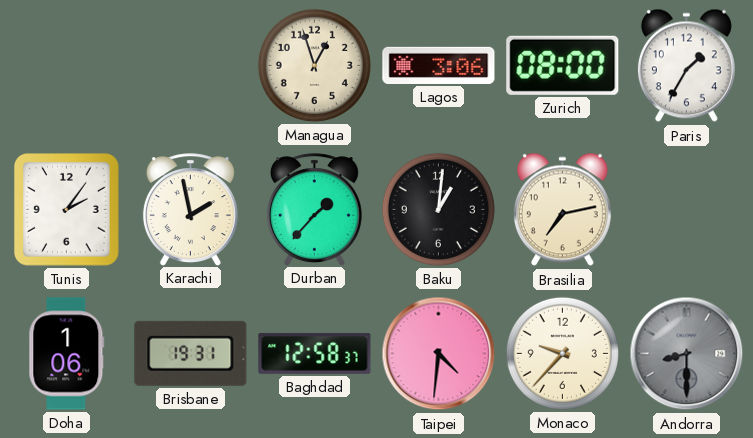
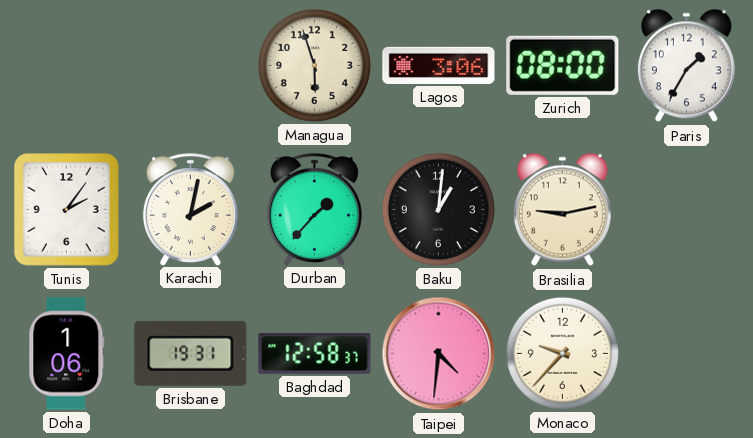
Managua: 12:57 -> 5:57
Karachi: 1:58 -> 2:02
Brasilia: 7:13 -> 9:13
Andorra: 8:30 -> none
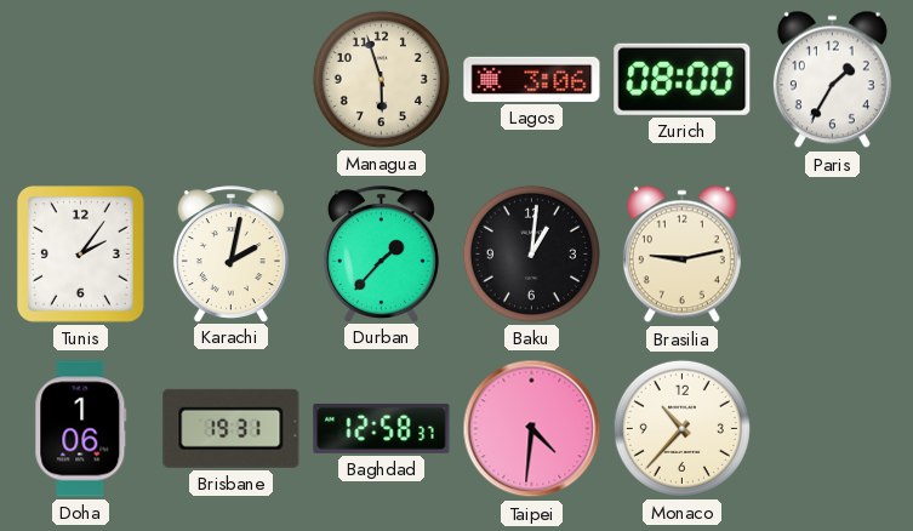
Monaco: 9:37 -> 10:37
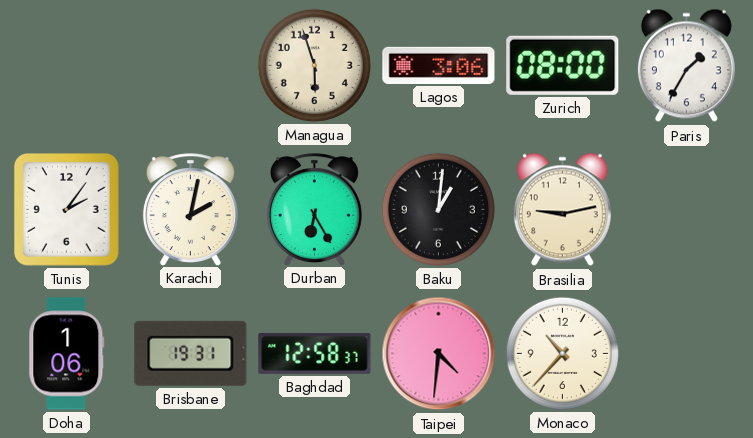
Durban: 1:37 -> 6:25
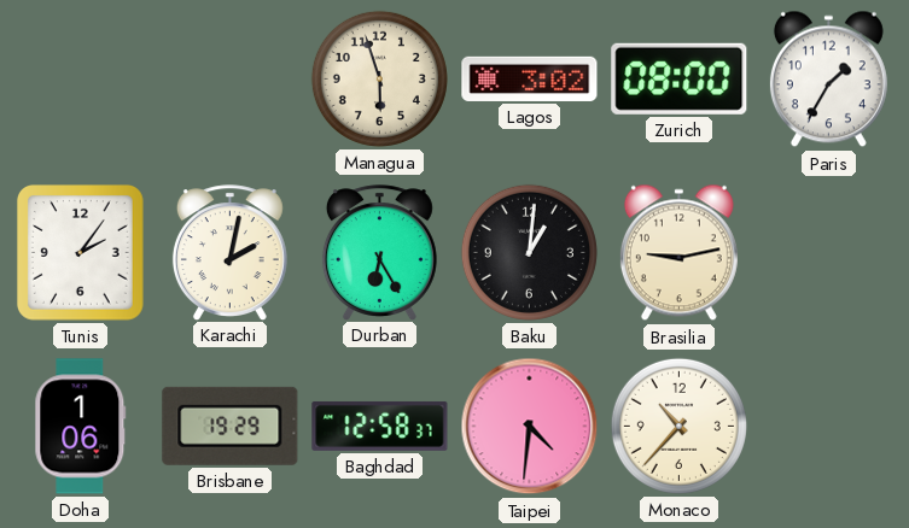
Lagos: 3:06 -> 3:02
Brisbane: 19:31 -> 19:29
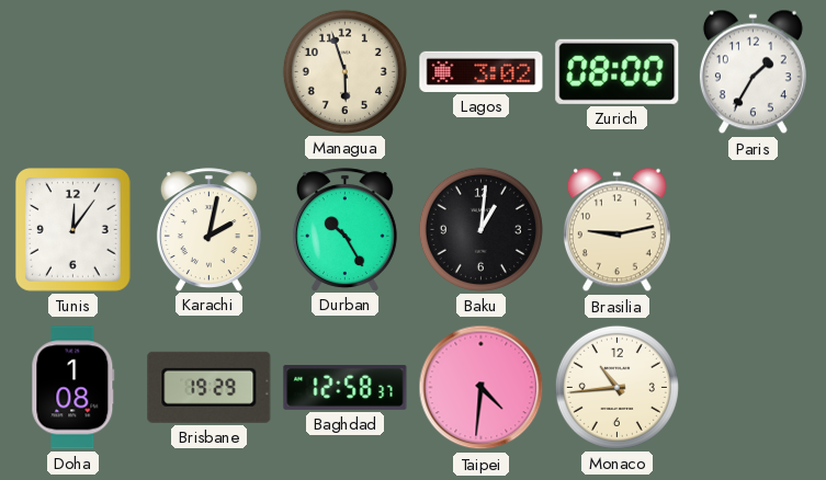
Tunis: 2:06 -> 12:06
Durban: 6:25 -> 10:25
Doha: 1:06 -> 1:08
Monaco: 10:37 -> 10:44
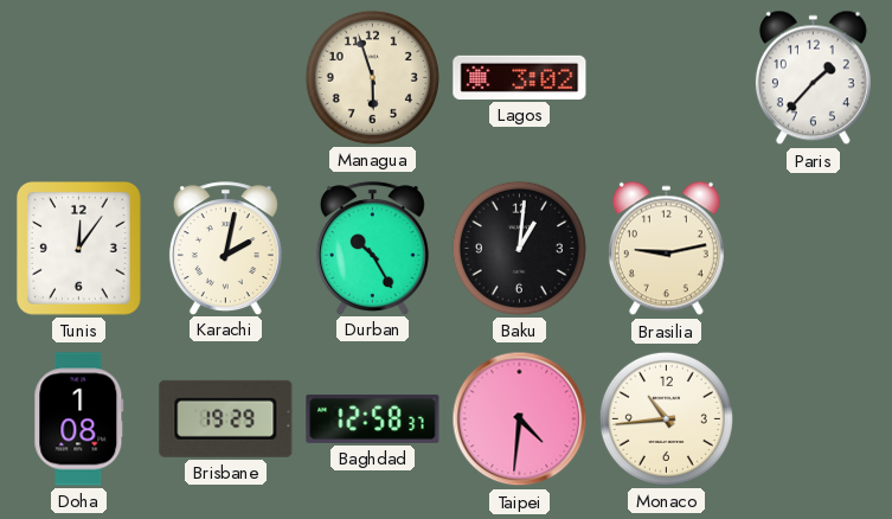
Zurich: 08:00 -> none
Paris: 1:35 -> 1:37
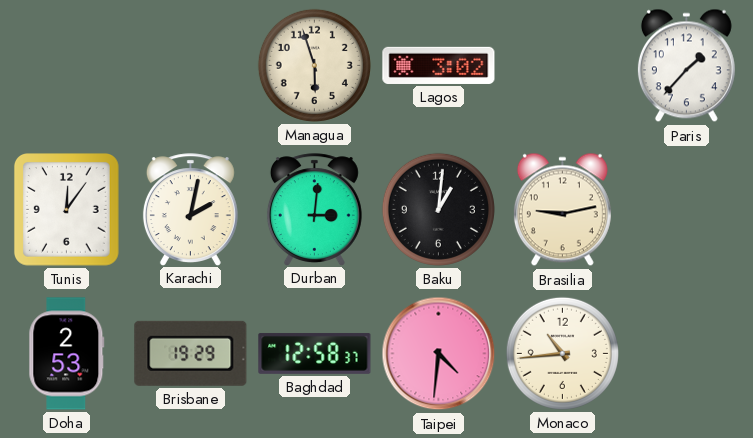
Durban: 10:25 -> 3:01
Doha: 1:08 -> 2:53
